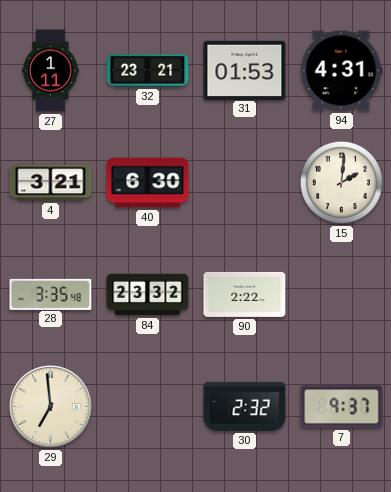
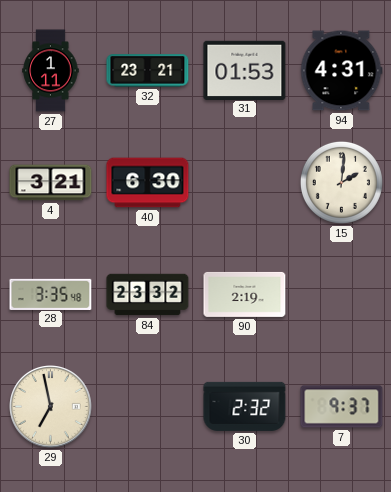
90: 2:22 -> 2:19
29: 6:59 -> 6:58
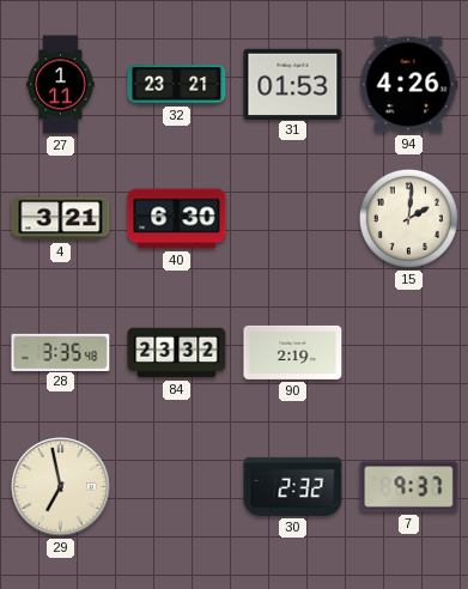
94: 4:31 -> 4:26
